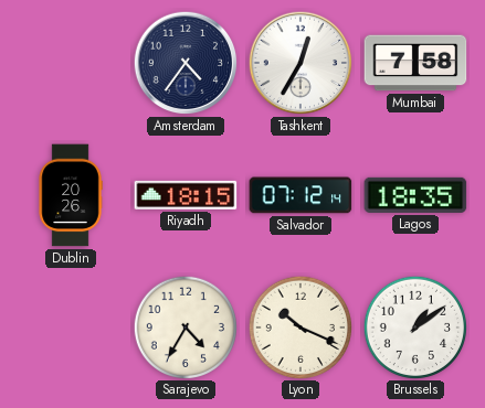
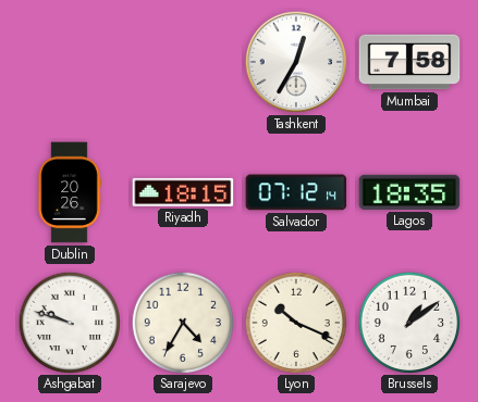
Amsterdam: 4:36 -> none
Ashgabat: none -> 9:48
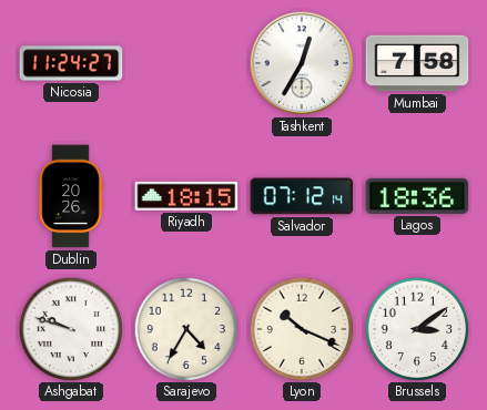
Nicosia: none -> 11:24
Lagos: 18:35 -> 18:36
Brussels: 1:09 -> 3:09
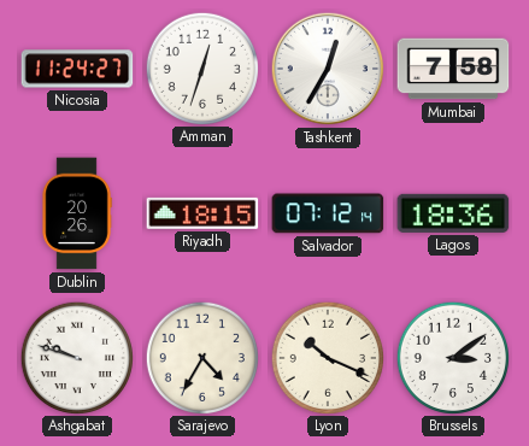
Amman: none -> 12:33
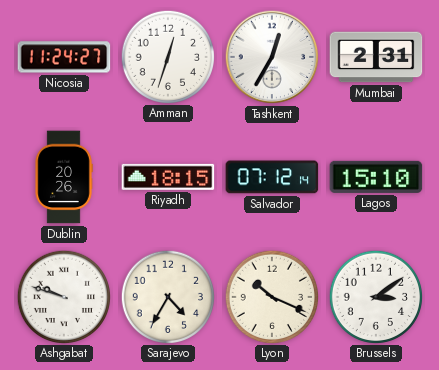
Mumbai: 7:58 -> 2:31
Lagos: 18:36 -> 15:10
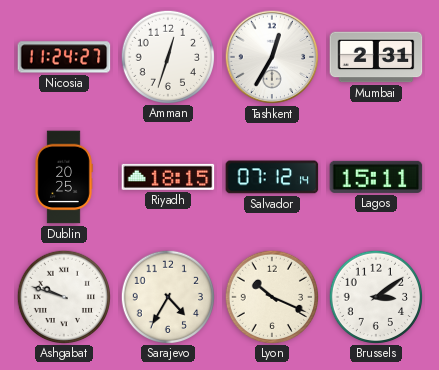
Dublin: 20:26 -> 20:25
Lagos: 15:10 -> 15:11
